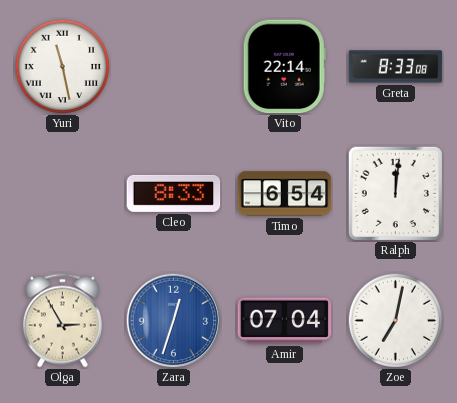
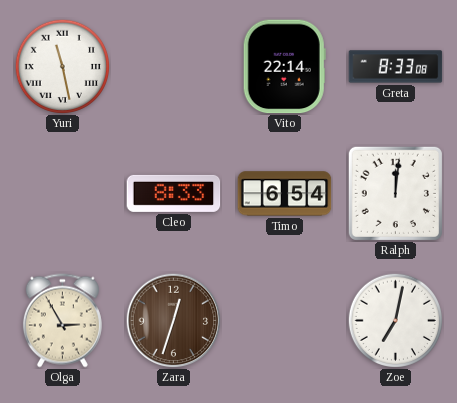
Zara dial: blue -> brown
Amir: 07:04 -> none
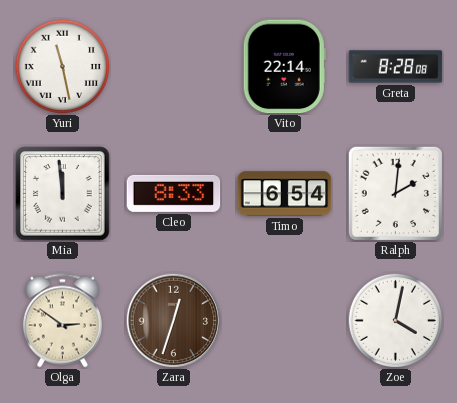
Greta: 8:33 -> 8:28
Mia: none -> 11:59
Ralph: 12:01 -> 2:01
Olga: 2:55 -> 2:51
Zoe: 7:02 -> 4:02
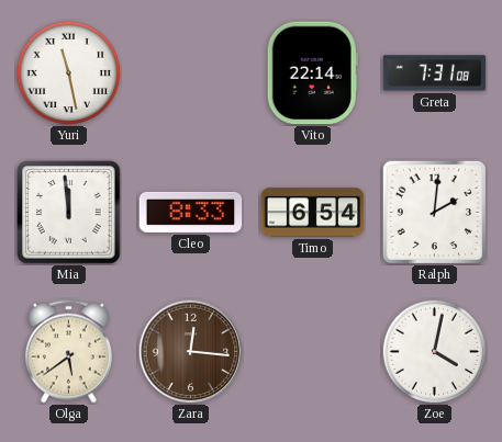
Greta: 8:28 -> 7:31
Olga: 2:51 -> 5:39
Zara: 12:33 -> 12:16
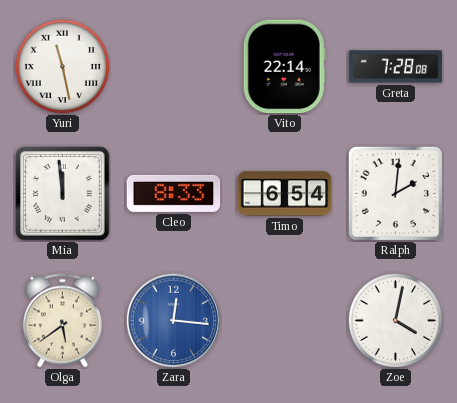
Greta: 7:31 -> 7:28
Zara dial: brown -> blue
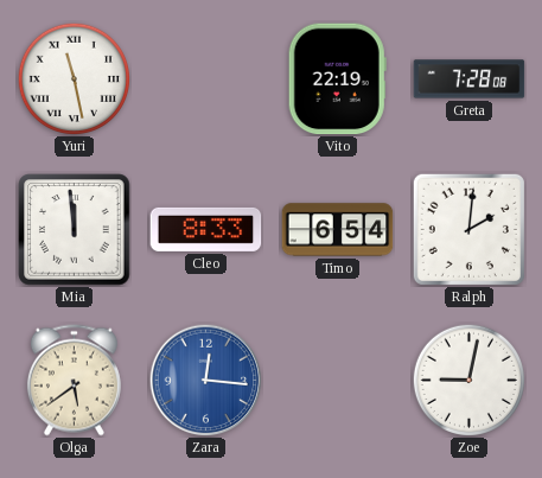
Vito: 22:14 -> 22:19
Zoe: 4:02 -> 9:02
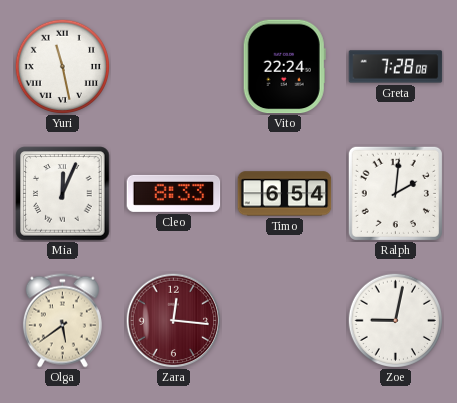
Vito: 22:19 -> 22:24
Mia: 11:59 -> 12:04
Zara dial: blue -> burgundy
